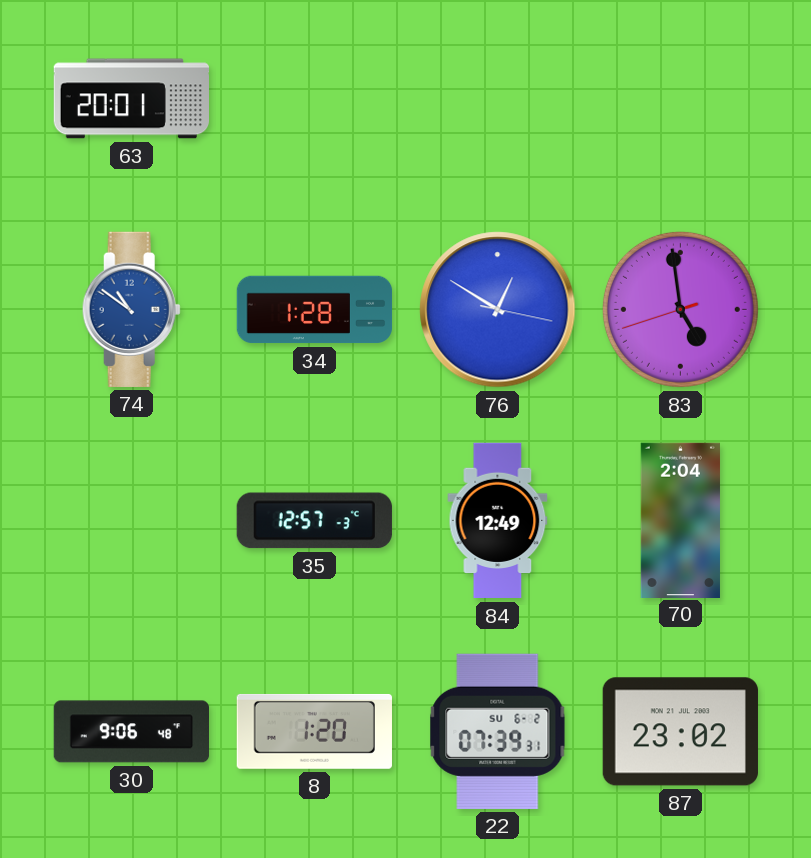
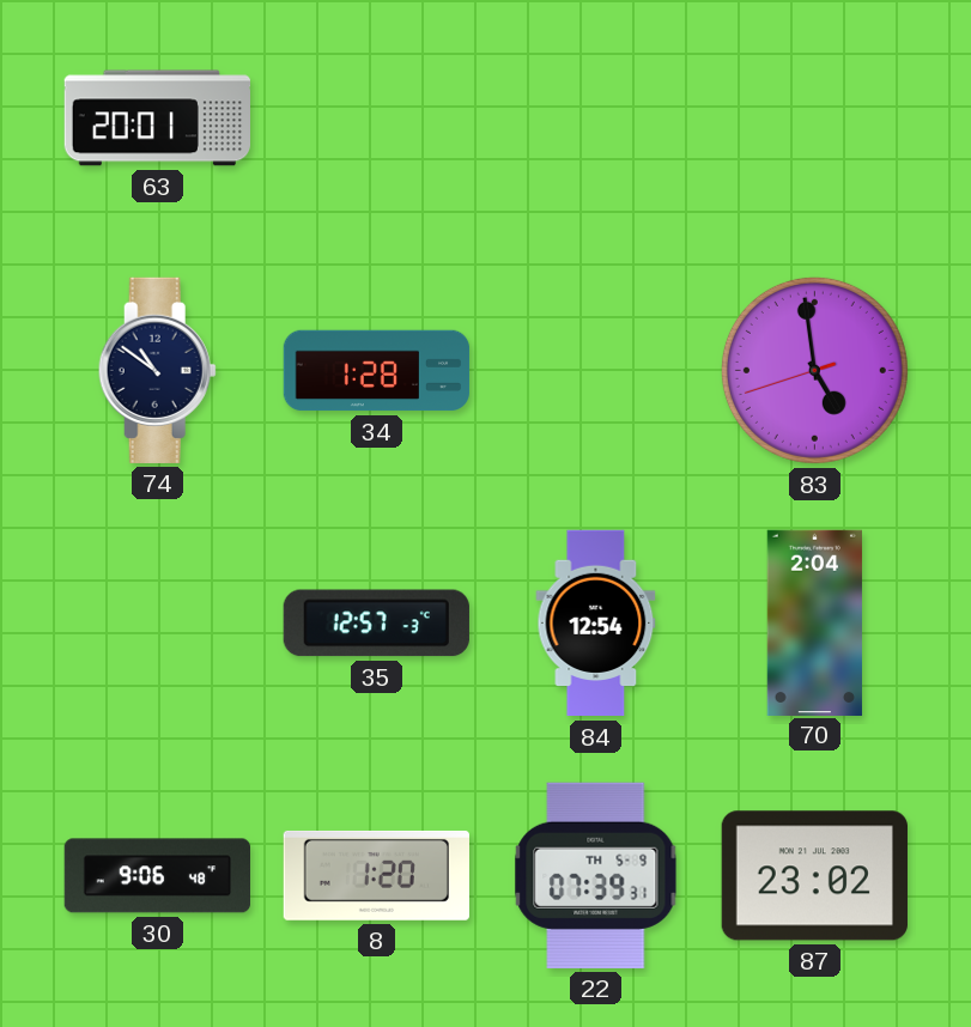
74 dial: blue -> navy
76: 12:50 -> none
84: 12:49 -> 12:54
22 date: SU 6-2 -> TH 5-9
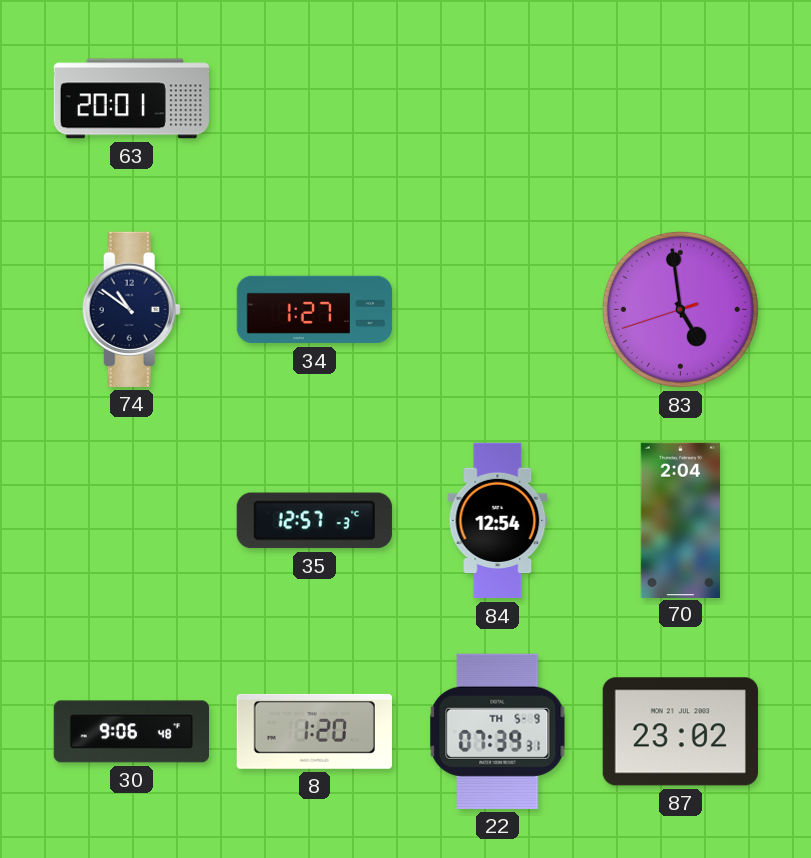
34: 1:28 -> 1:27
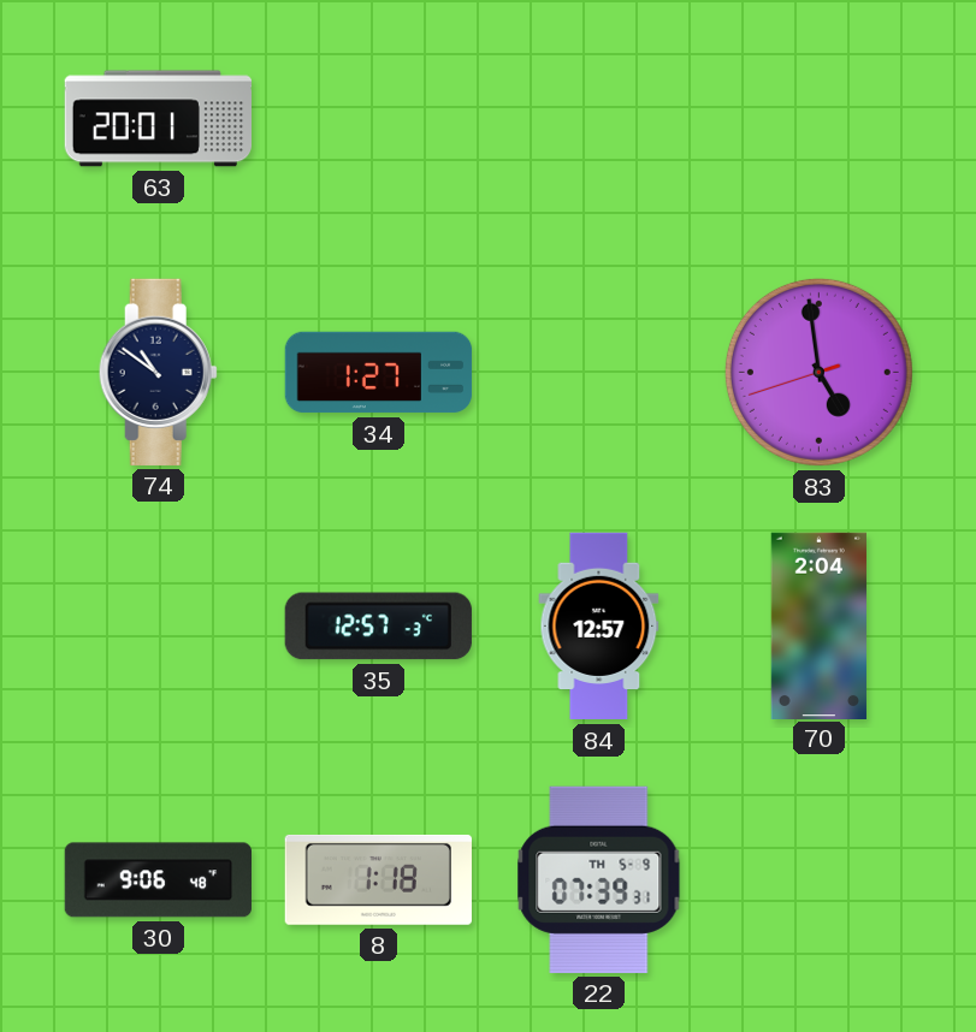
84: 12:54 -> 12:57
8: 1:20 -> 1:18
87: 23:02 -> none
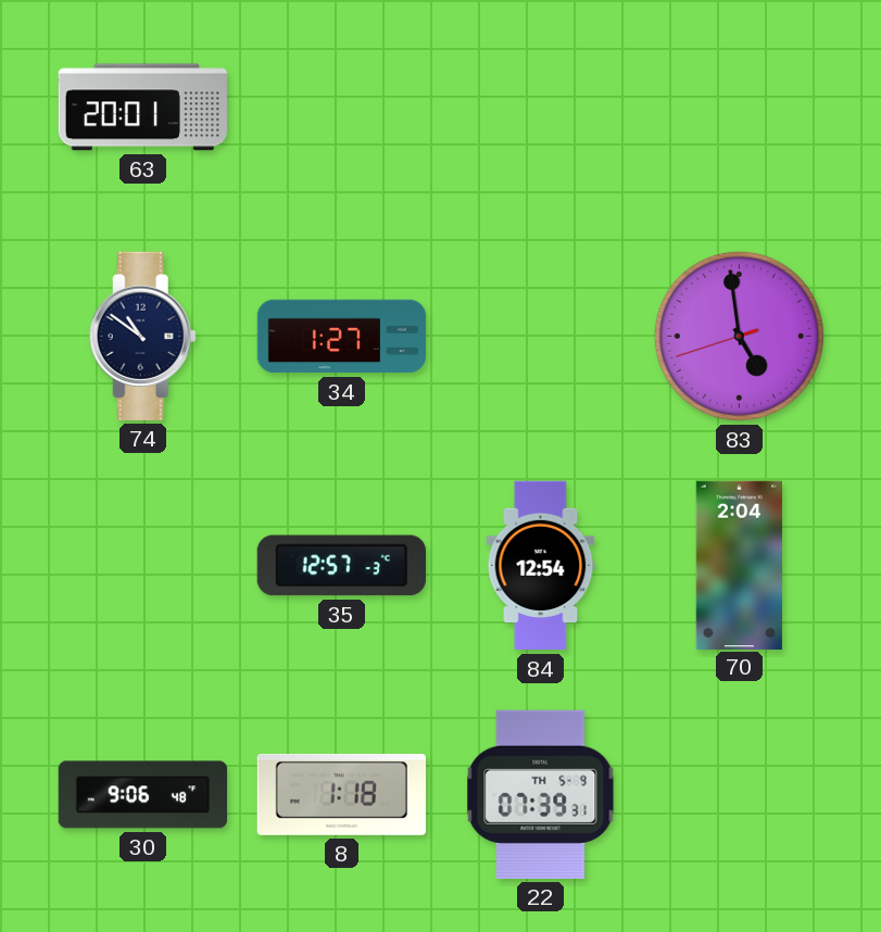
84: 12:57 -> 12:54
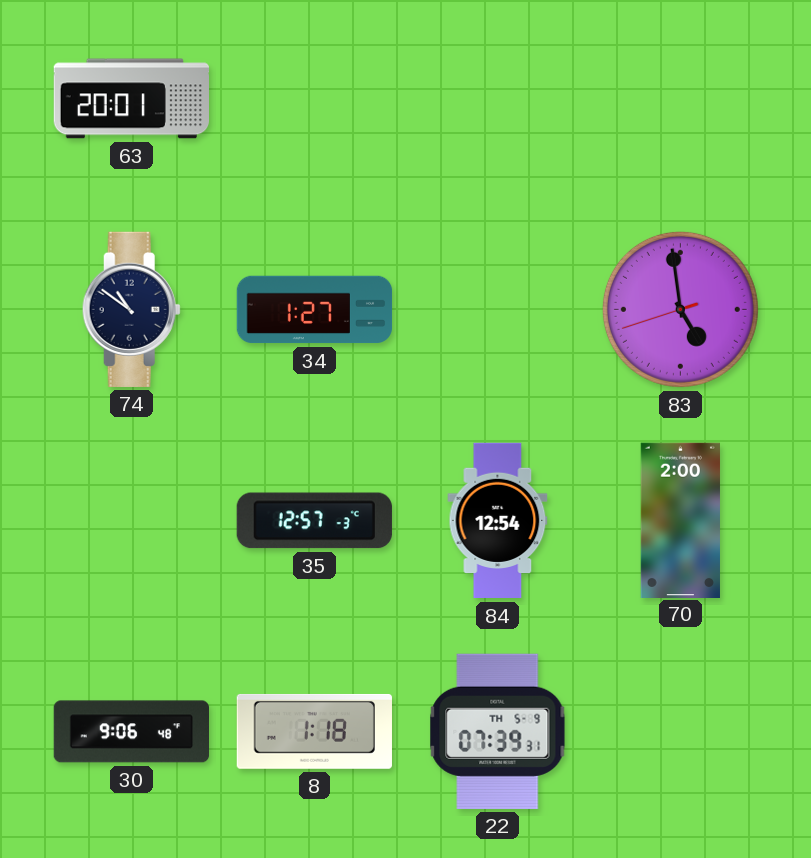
70: 2:04 -> 2:00
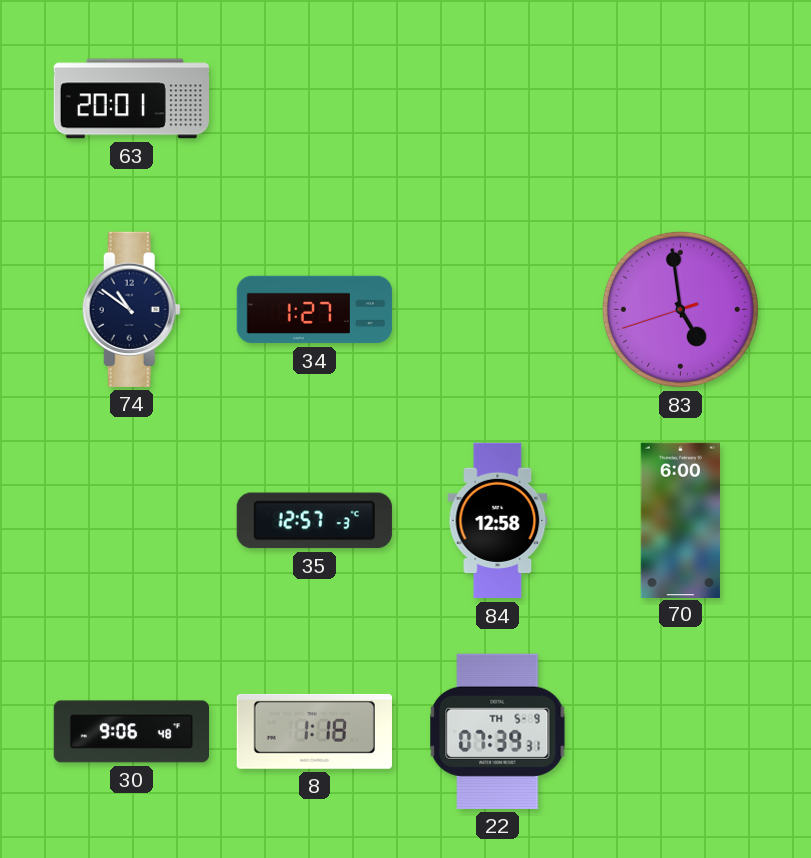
84: 12:54 -> 12:58
70: 2:00 -> 6:00
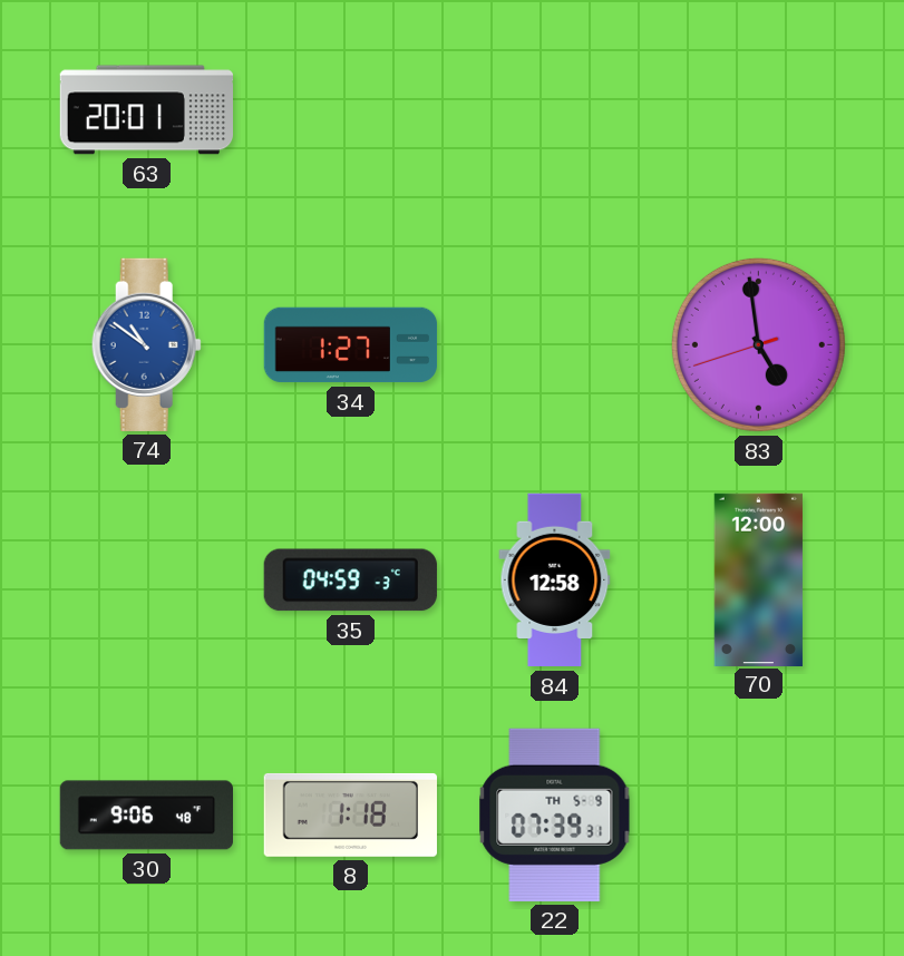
74 dial: navy -> blue
35: 12:57 -> 04:59
70: 6:00 -> 12:00
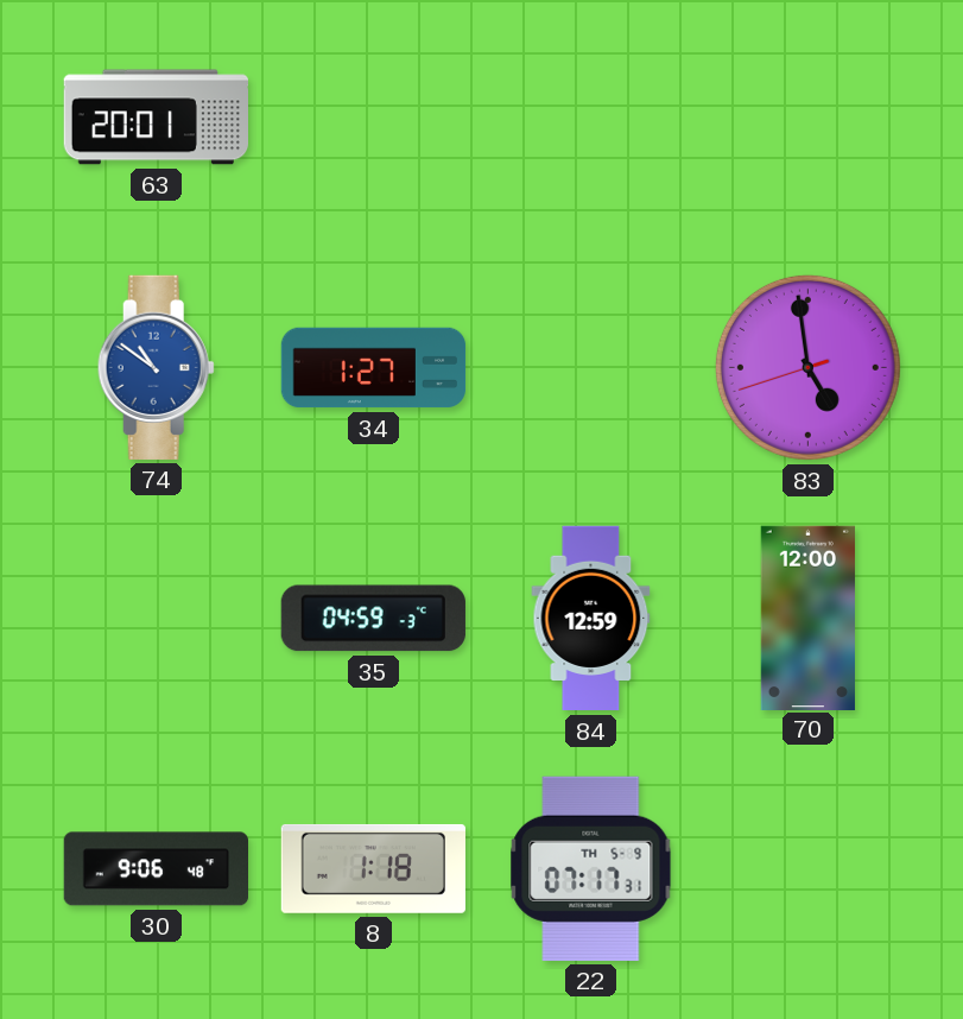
84: 12:58 -> 12:59
22: 07:39 -> 07:17
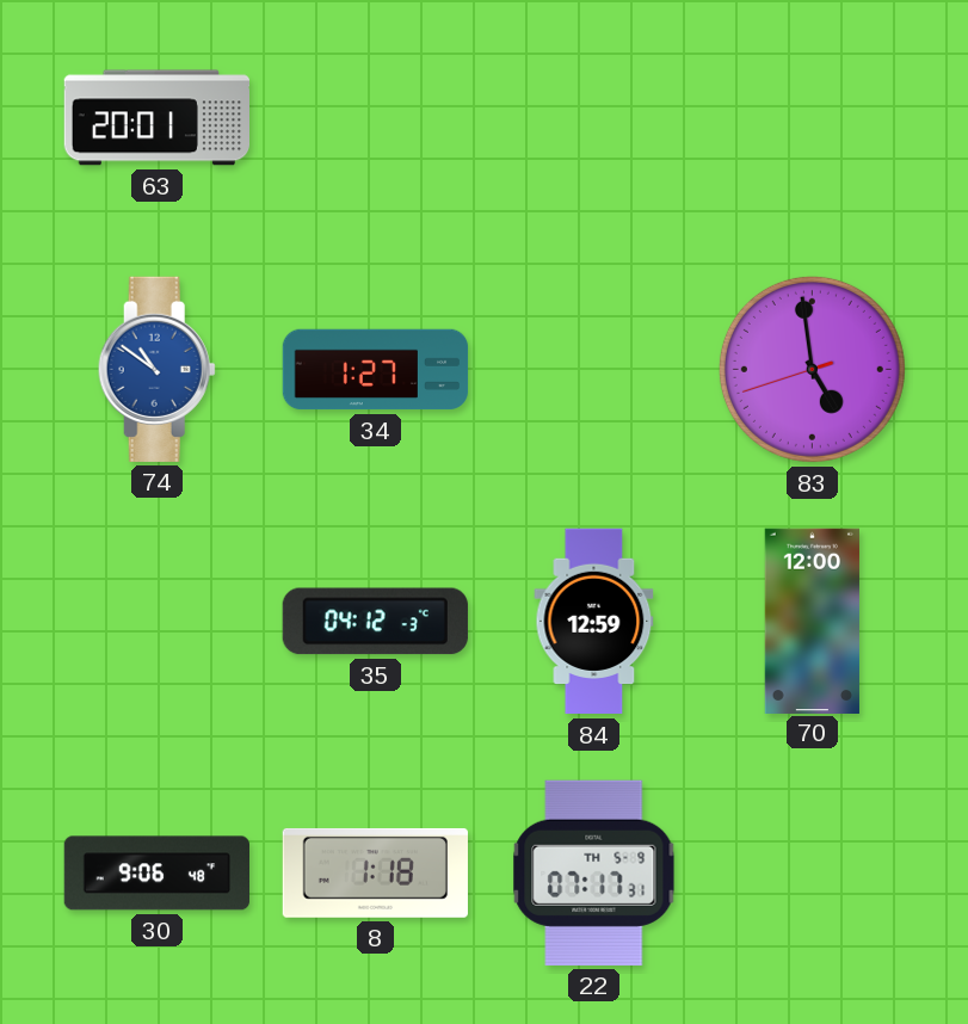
35: 04:59 -> 04:12
